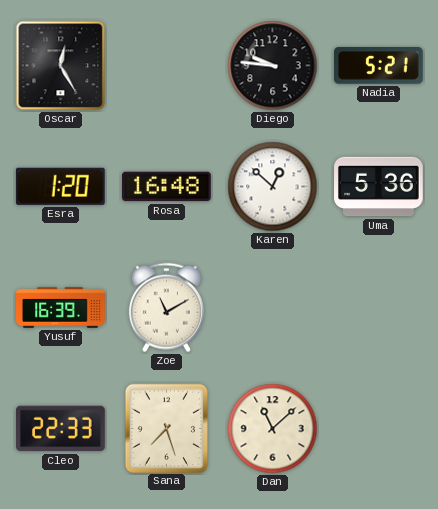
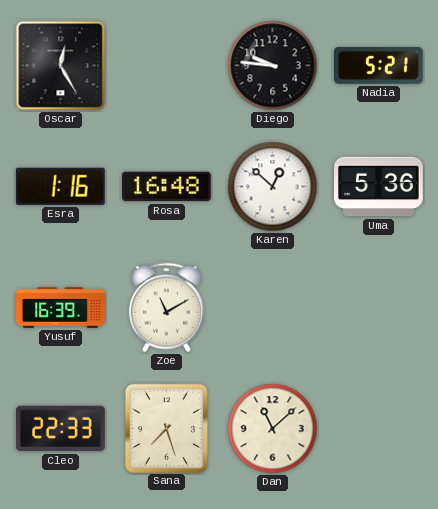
Esra: 1:20 -> 1:16
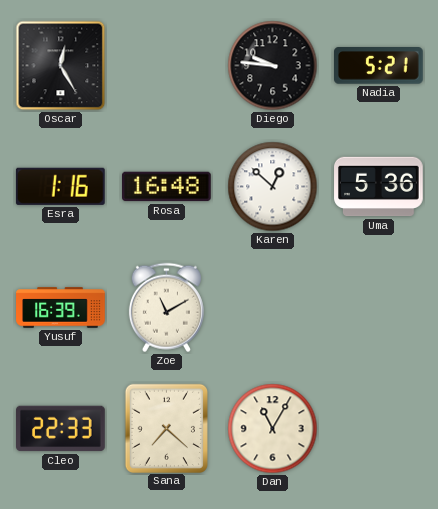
Sana: 7:27 -> 7:22
Dan: 11:08 -> 11:05
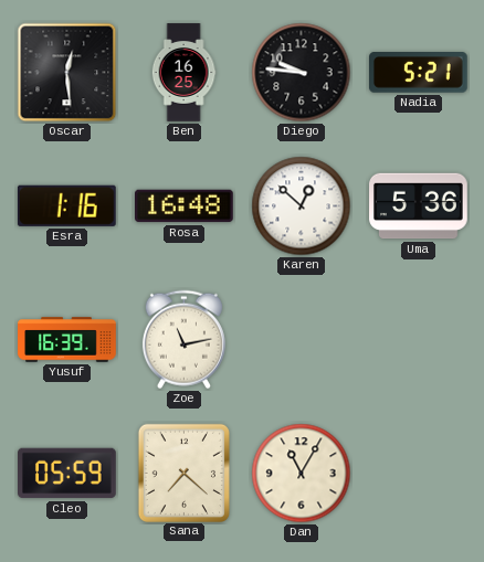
Oscar: 12:25 -> 12:29
Ben: none -> 16:25
Zoe: 11:10 -> 11:13
Cleo: 22:33 -> 05:59
